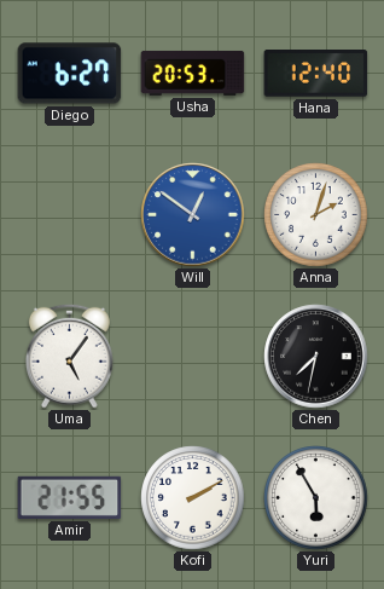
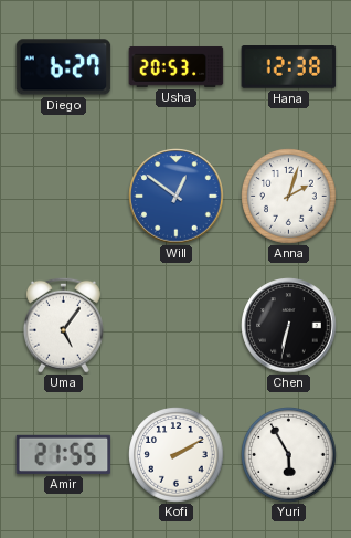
Hana: 12:40 -> 12:38
Chen: 7:32 -> 6:32
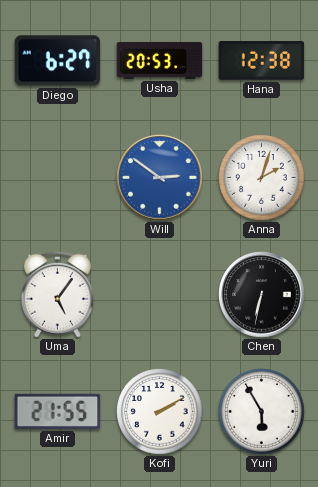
Will: 12:51 -> 2:51
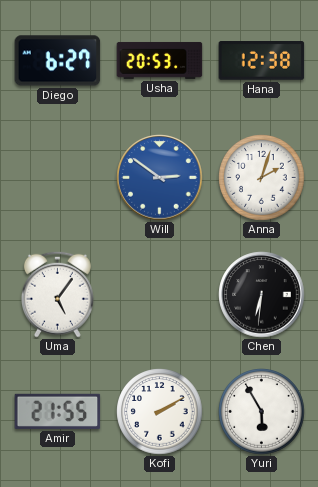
Chen: 6:32 -> 6:31
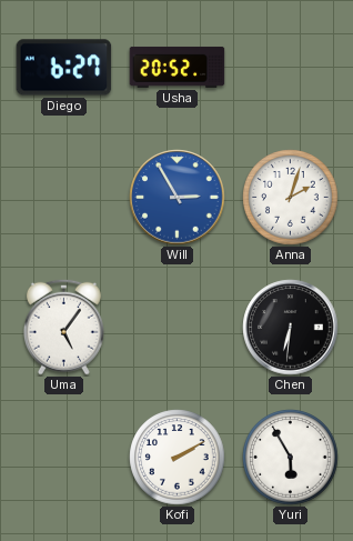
Usha: 20:53 -> 20:52
Hana: 12:38 -> none
Will: 2:51 -> 2:55
Amir: 21:55 -> none
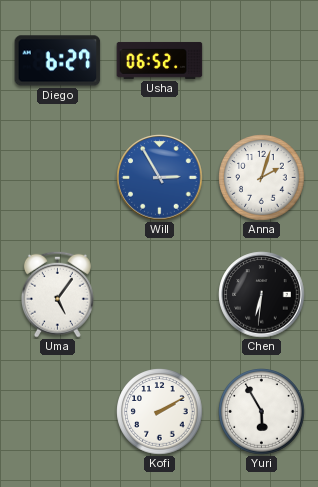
Usha: 20:52 -> 06:52
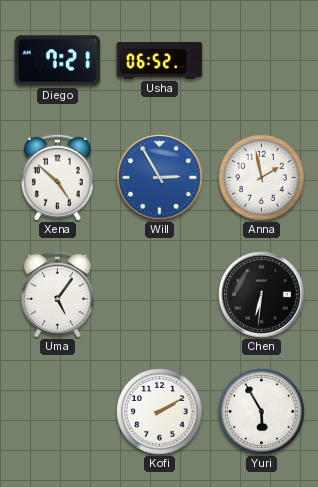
Diego: 6:27 -> 7:21
Xena: none -> 4:52
Anna: 2:03 -> 1:58
